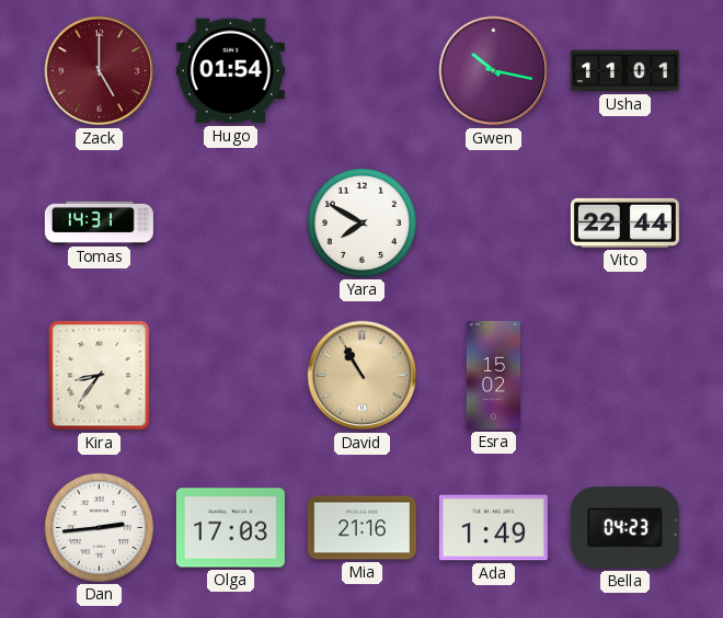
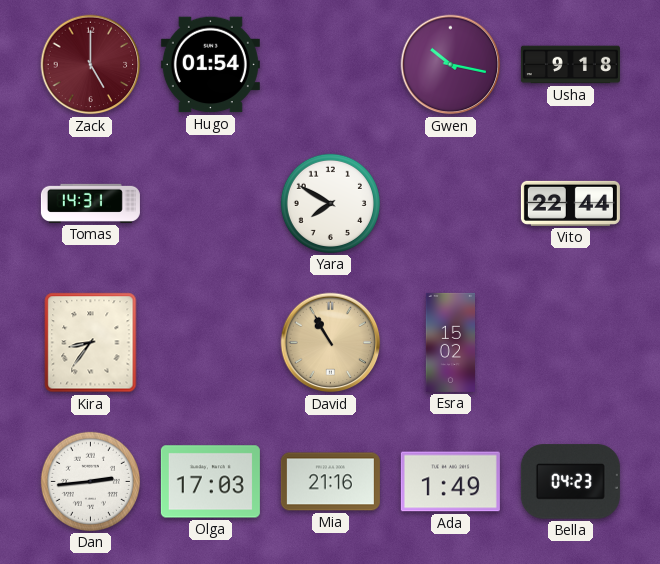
Usha: 11:01 -> 9:18
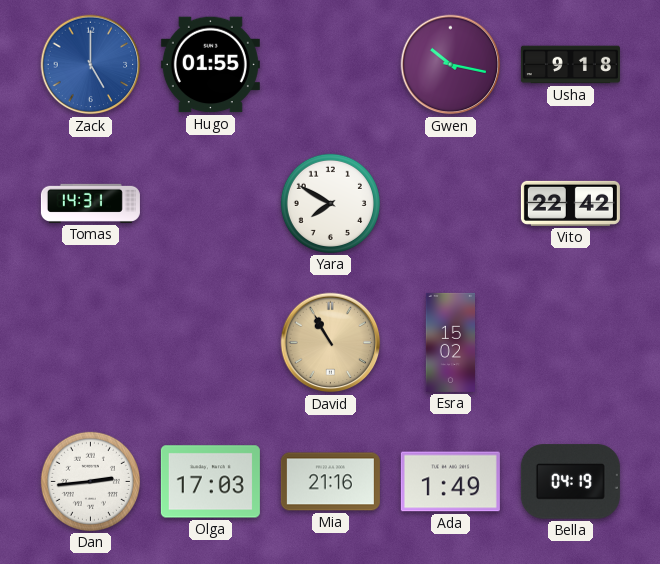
Zack dial: burgundy -> blue
Hugo: 01:54 -> 01:55
Vito: 22:44 -> 22:42
Kira: 8:36 -> none
Bella: 04:23 -> 04:19
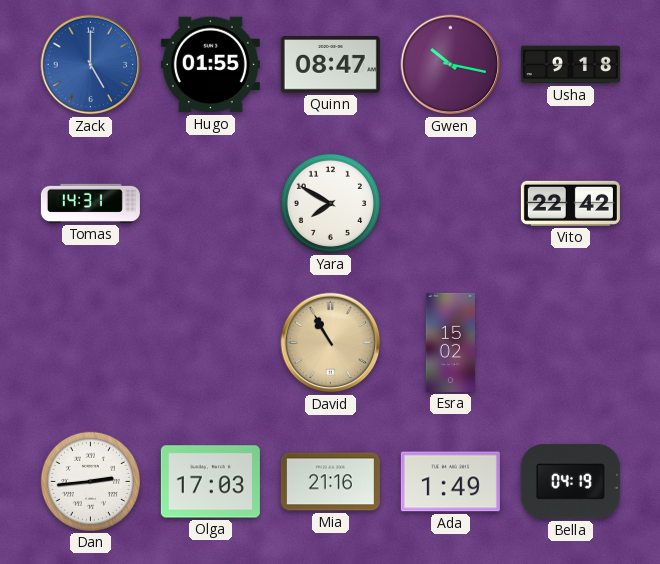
Quinn: none -> 08:47
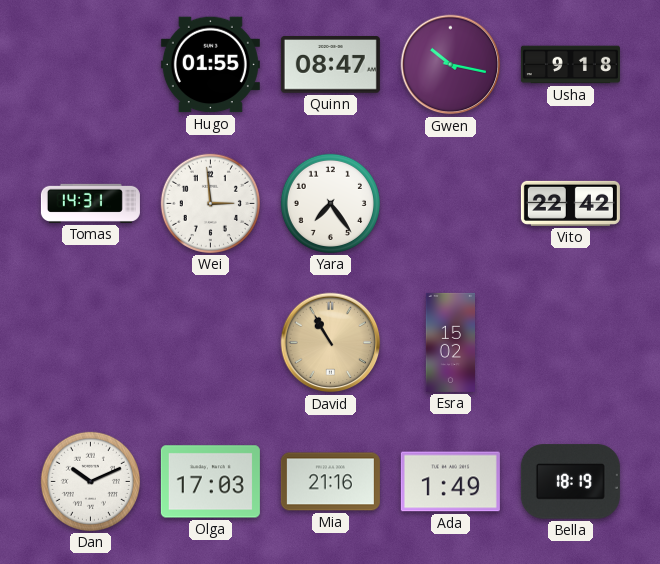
Zack: 5:00 -> none
Wei: none -> 2:59
Yara: 7:50 -> 7:24
Dan: 2:44 -> 10:11
Bella: 04:19 -> 18:19
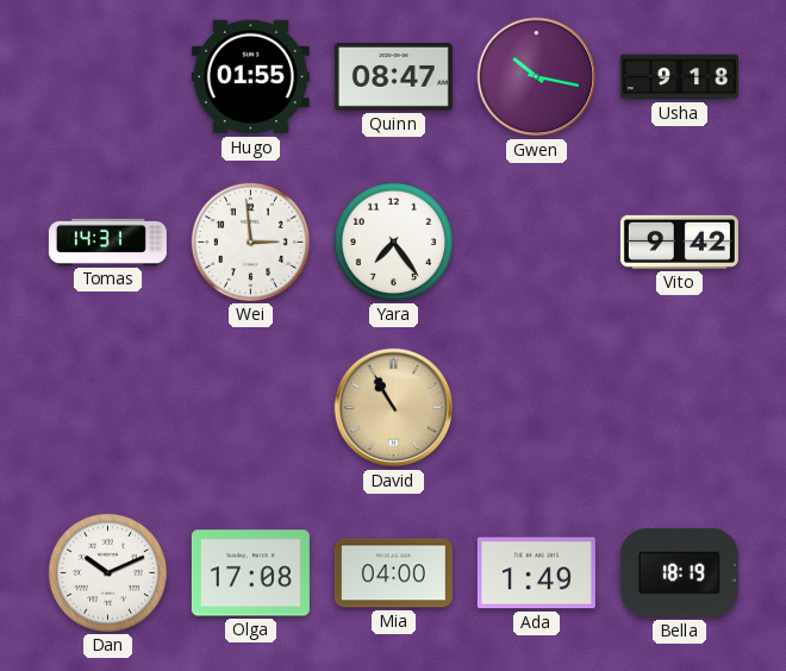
Vito: 22:42 -> 9:42
Esra: 15:02 -> none
Olga: 17:03 -> 17:08
Mia: 21:16 -> 04:00
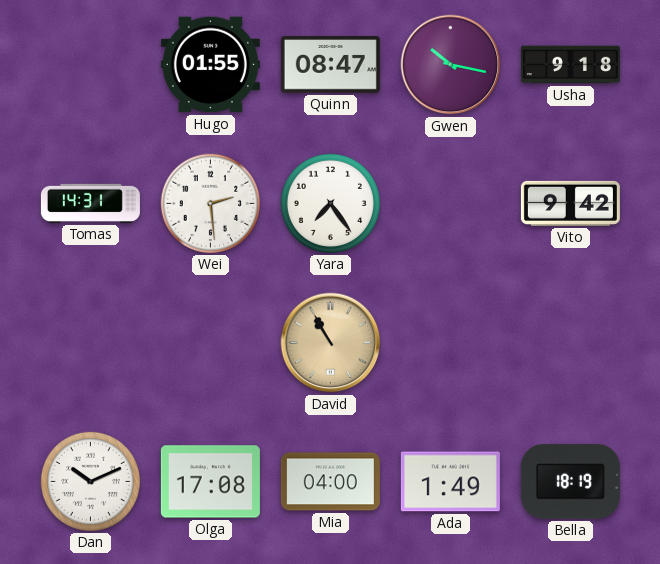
Wei: 2:59 -> 2:29
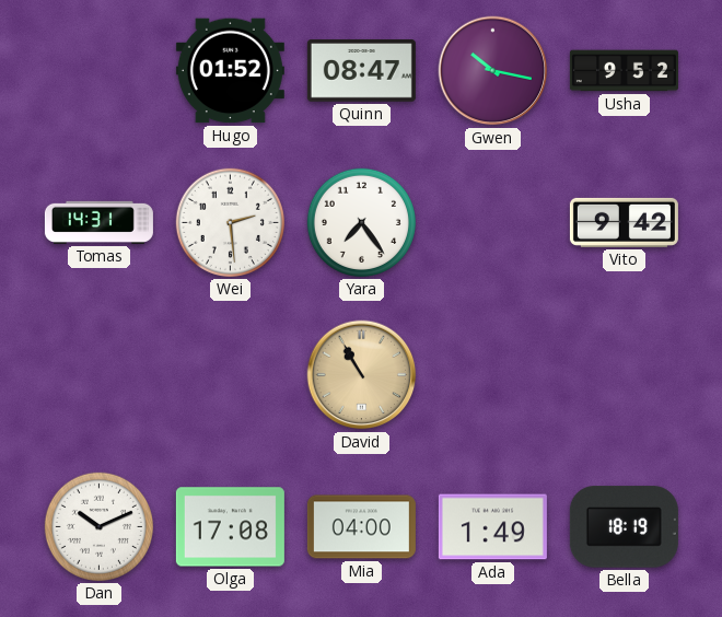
Hugo: 01:55 -> 01:52
Usha: 9:18 -> 9:52
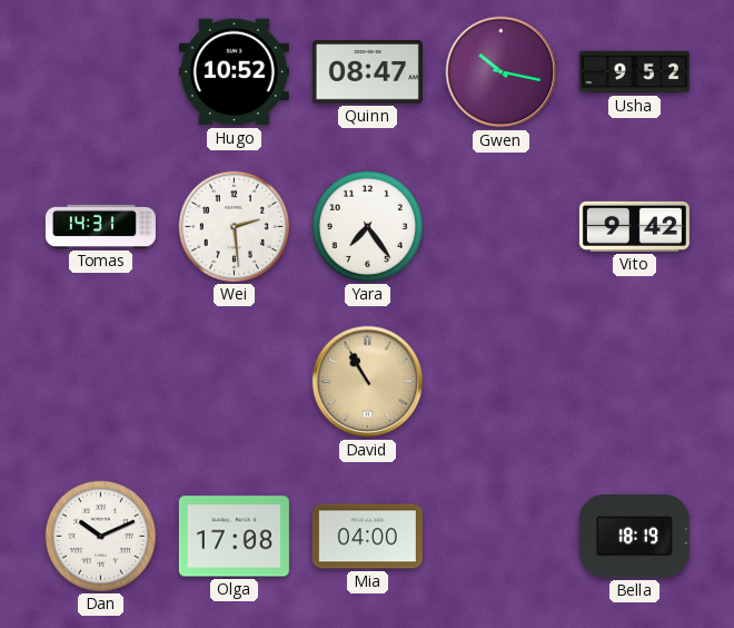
Hugo: 01:52 -> 10:52
Ada: 1:49 -> none
